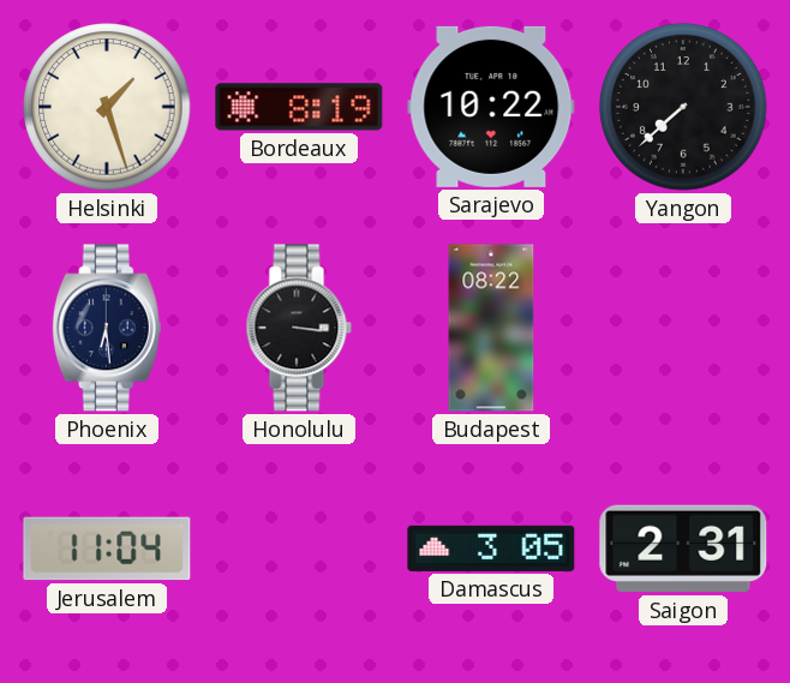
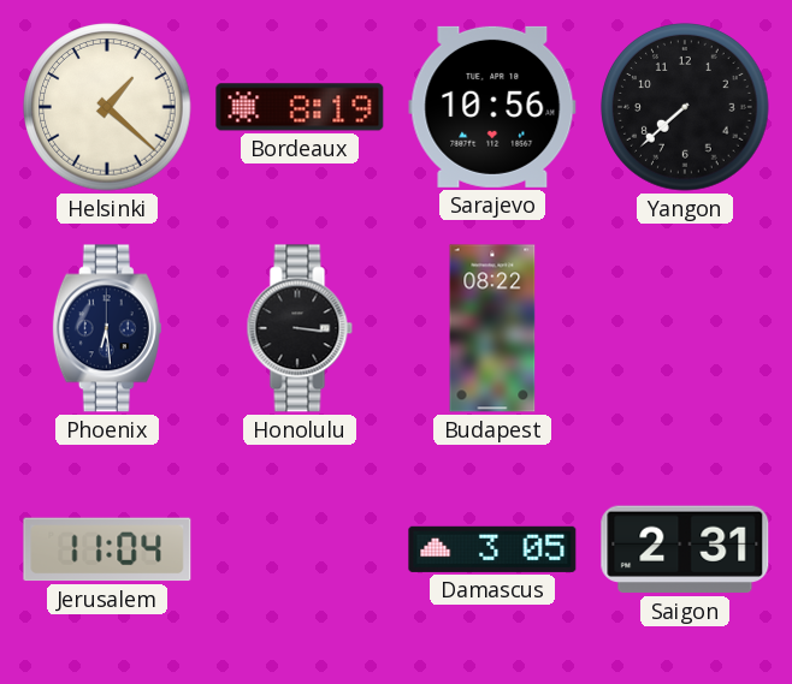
Helsinki: 1:27 -> 1:22
Sarajevo: 10:22 -> 10:56
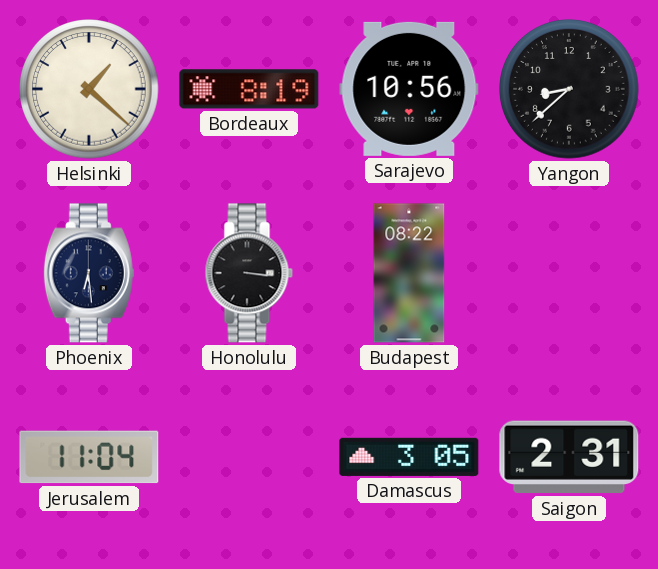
Yangon: 7:38 -> 8:38
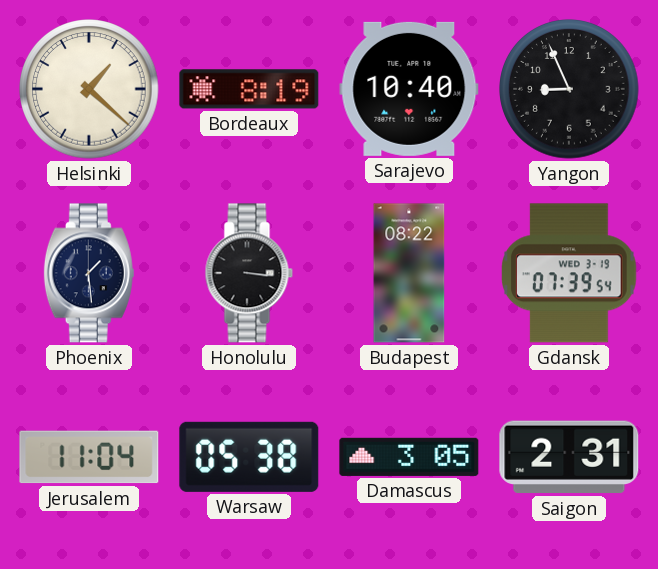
Sarajevo: 10:56 -> 10:40
Yangon: 8:38 -> 8:56
Phoenix: 6:29 -> 1:29
Gdansk: none -> 07:39
Warsaw: none -> 05:38
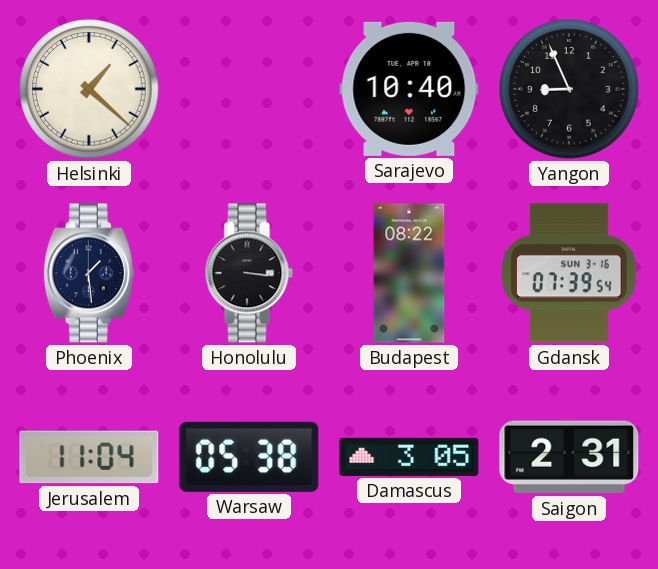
Bordeaux: 8:19 -> none
Gdansk date: WED 3-19 -> SUN 3-16
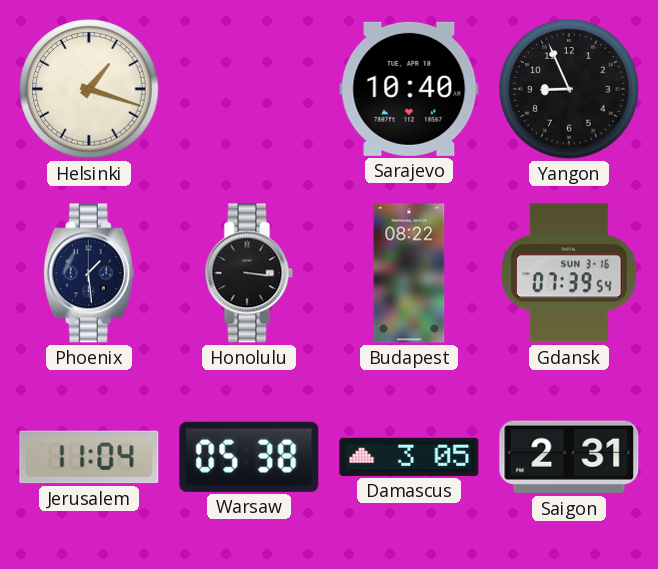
Helsinki: 1:22 -> 1:18
